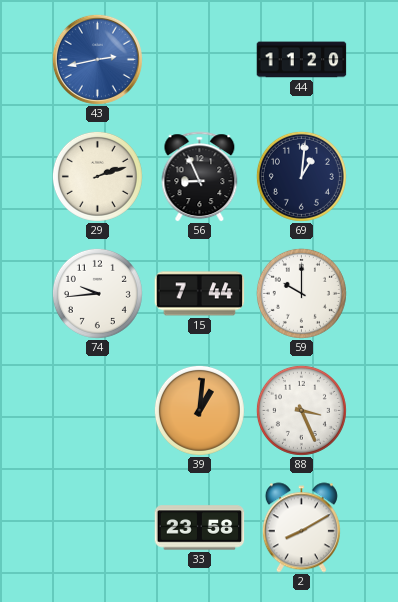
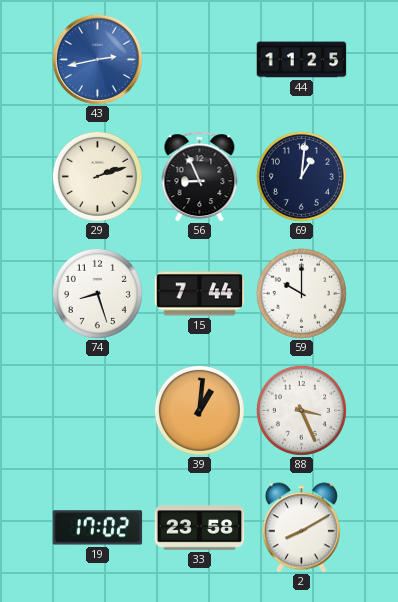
44: 11:20 -> 11:25
74: 9:44 -> 8:27
19: none -> 17:02
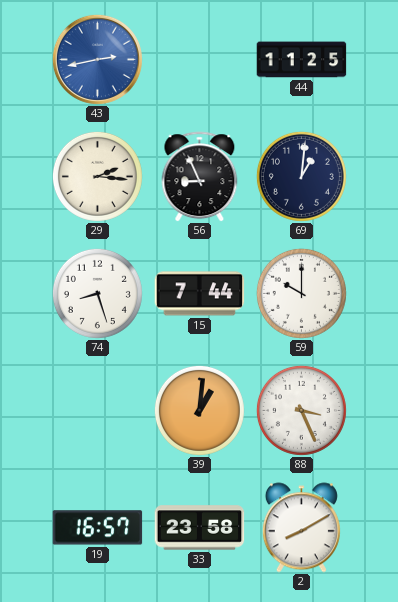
29: 2:12 -> 2:16
19: 17:02 -> 16:57
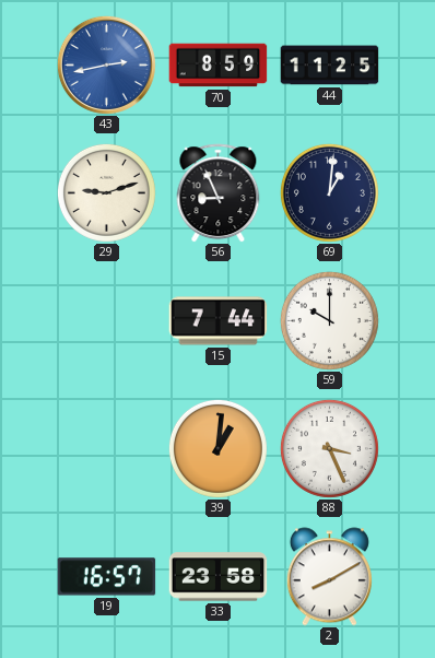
70: none -> 8:59
29: 2:16 -> 9:12
74: 8:27 -> none
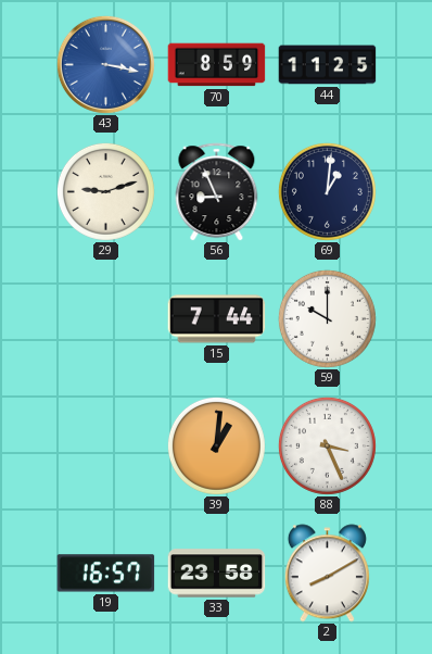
43: 2:43 -> 3:17
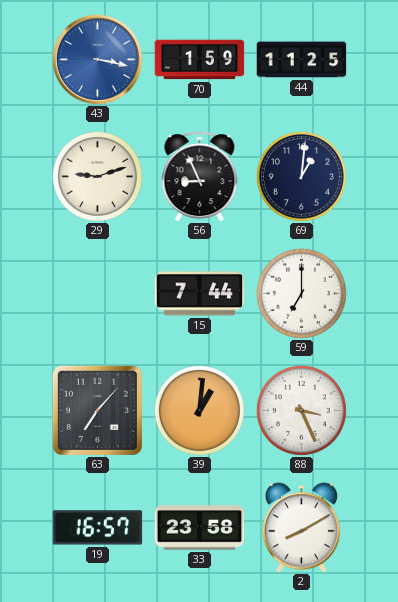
70: 8:59 -> 1:59
59: 10:00 -> 7:00
63: none -> 7:07
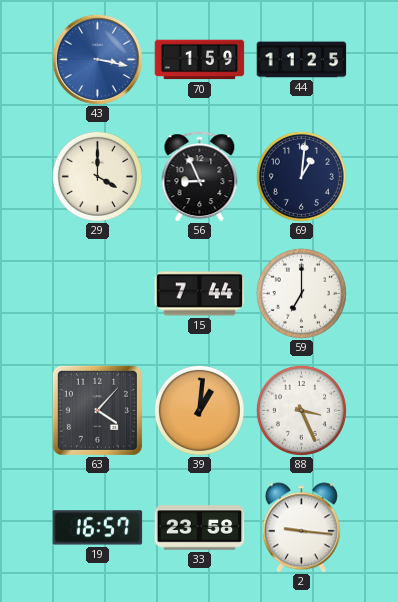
29: 9:12 -> 4:00
63: 7:07 -> 4:07
2: 8:10 -> 9:16
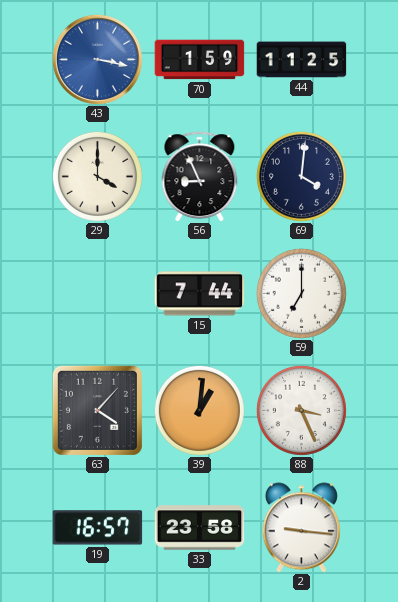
69: 1:01 -> 4:01
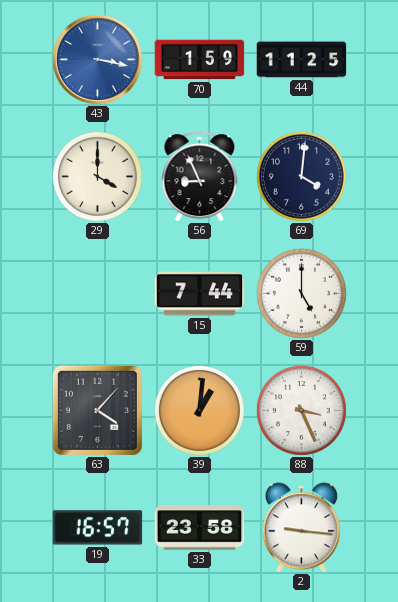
59: 7:00 -> 5:00
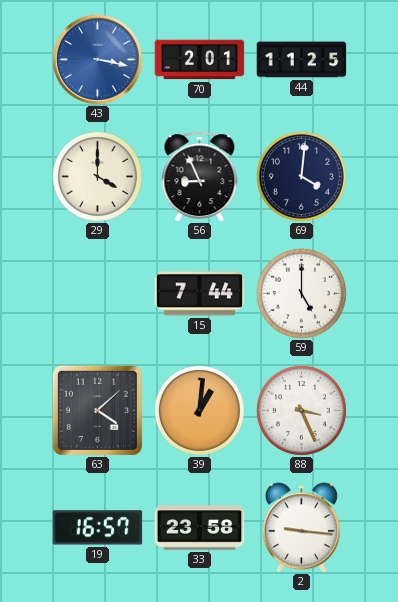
70: 1:59 -> 2:01
63: 4:07 -> 4:08
